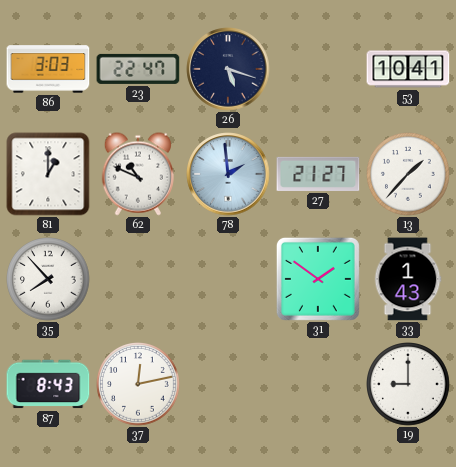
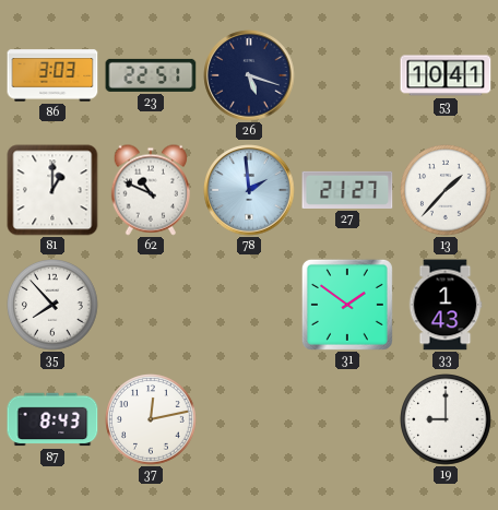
23: 22:47 -> 22:51
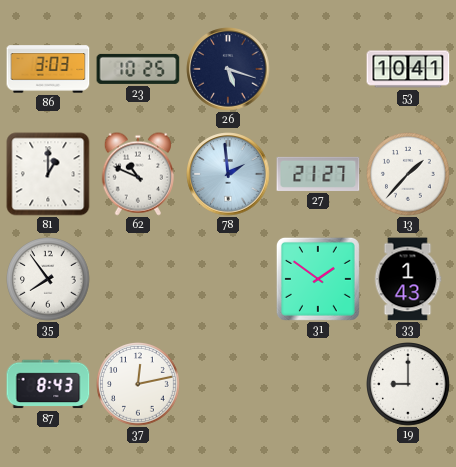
23: 22:51 -> 10:25
35: 7:53 -> 7:54
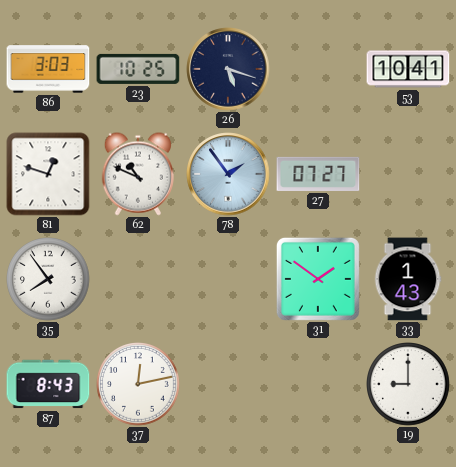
81: 1:00 -> 12:48
78: 1:59 -> 1:54
27: 21:27 -> 07:27
13: 1:37 -> none
